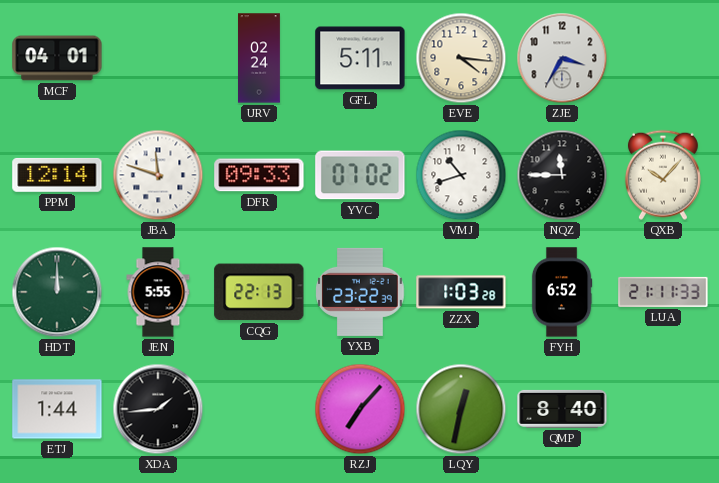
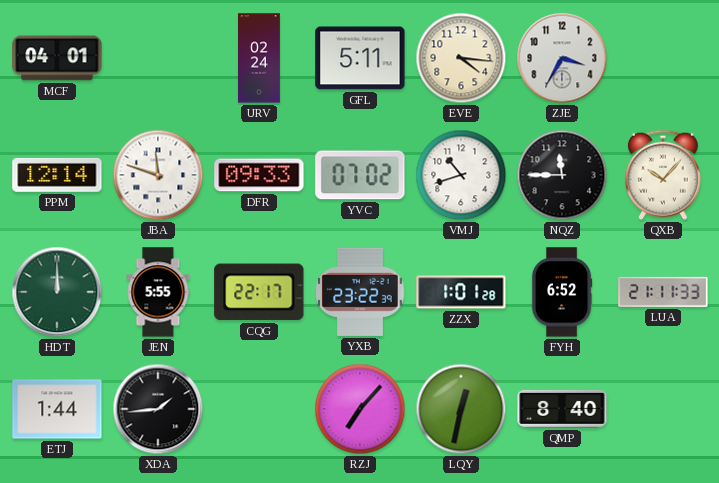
CQG: 22:13 -> 22:17
ZZX: 1:03 -> 1:01
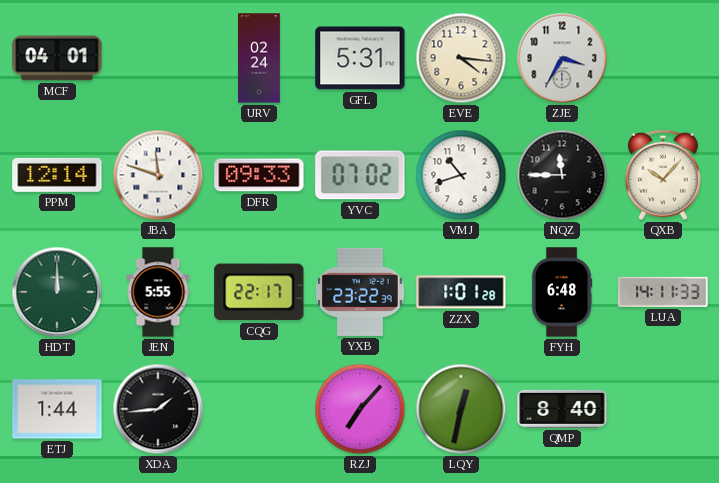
GFL: 5:11 -> 5:31
FYH: 6:52 -> 6:48
LUA: 21:11 -> 14:11
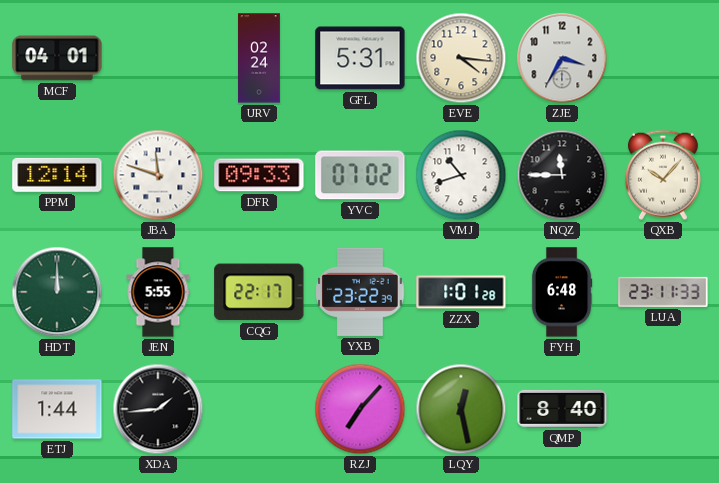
LUA: 14:11 -> 23:11
LQY: 12:32 -> 12:28
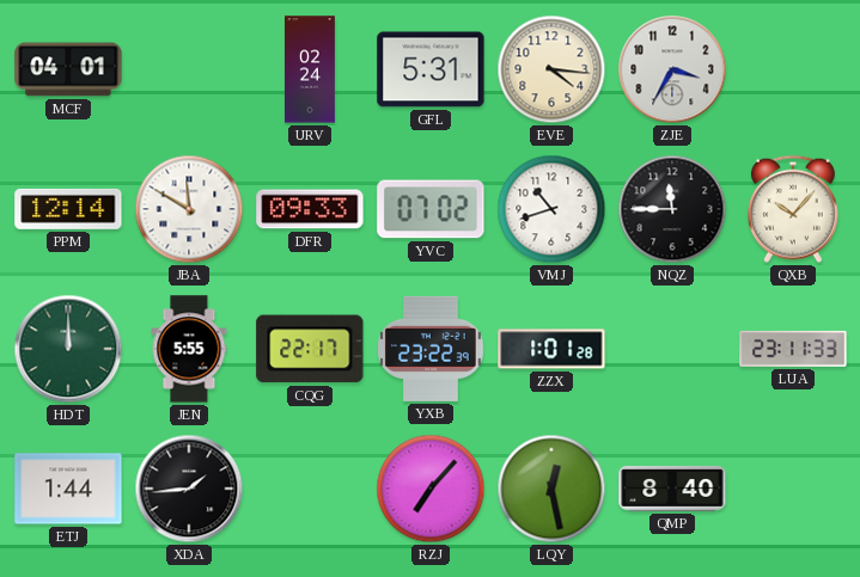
JBA: 11:48 -> 11:50
FYH: 6:48 -> none
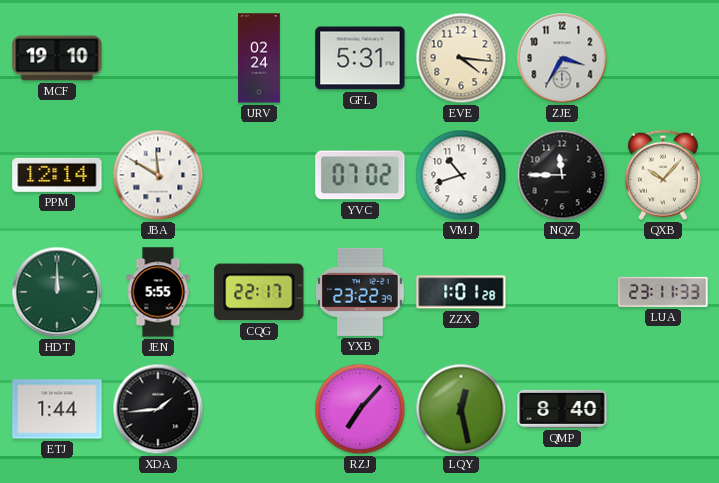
MCF: 04:01 -> 19:10
DFR: 09:33 -> none
